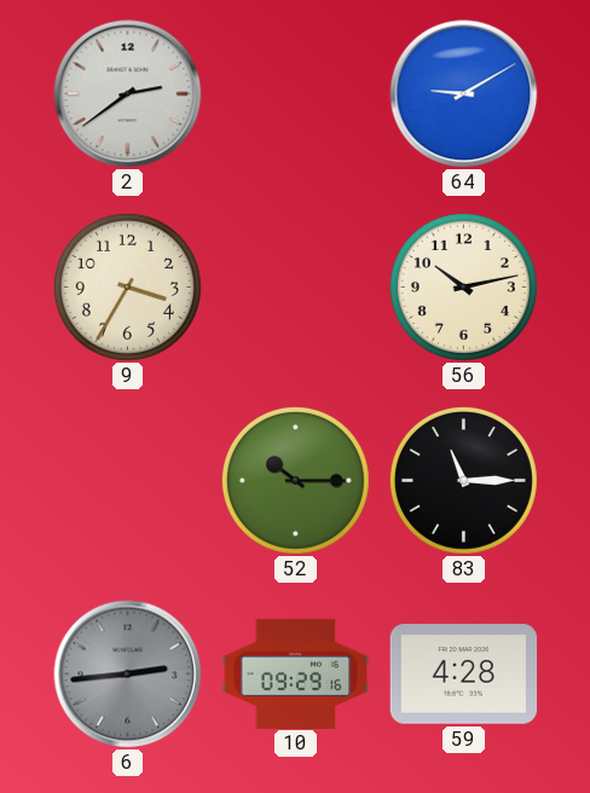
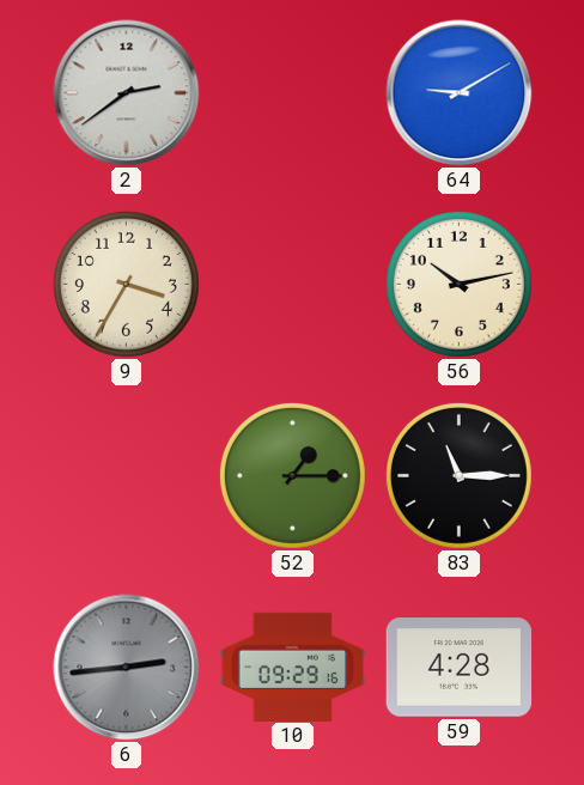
52: 10:15 -> 1:15
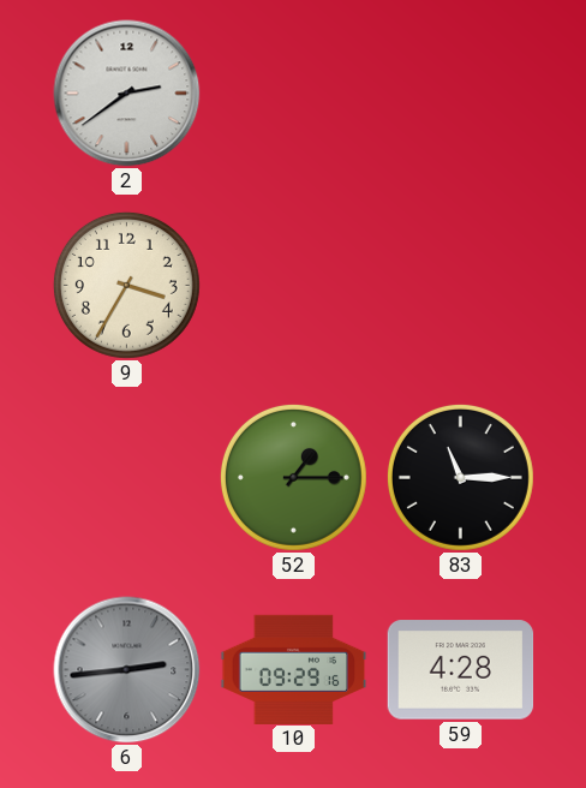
64: 9:10 -> none
56: 10:13 -> none
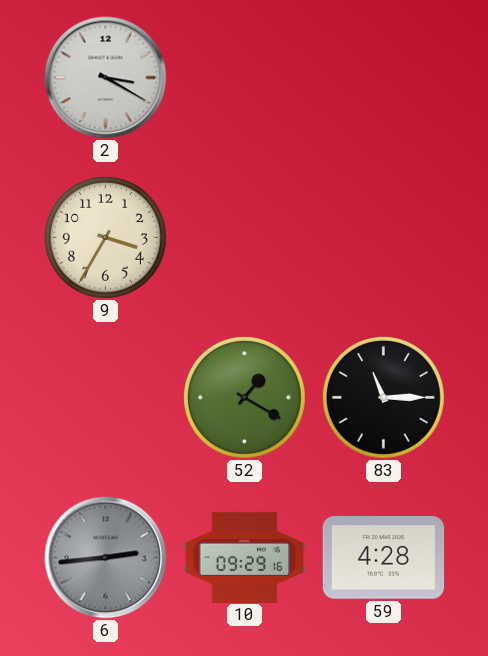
2: 2:39 -> 3:20
52: 1:15 -> 1:20
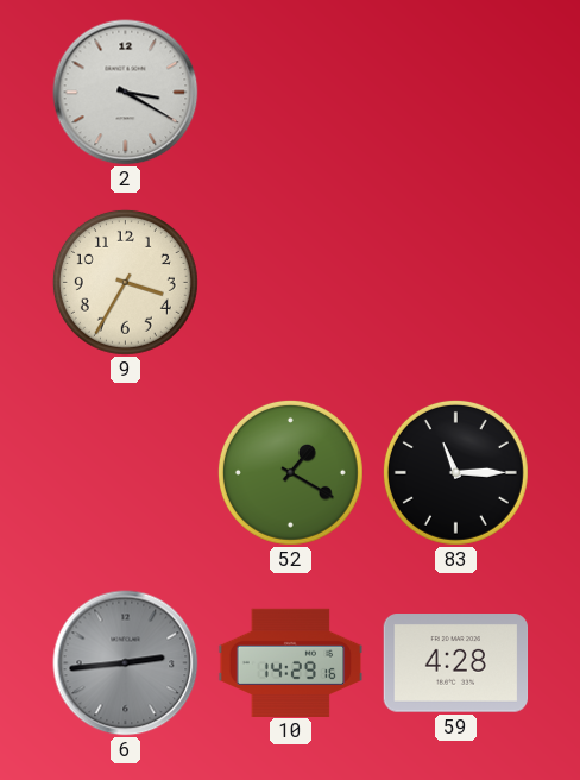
10: 09:29 -> 14:29
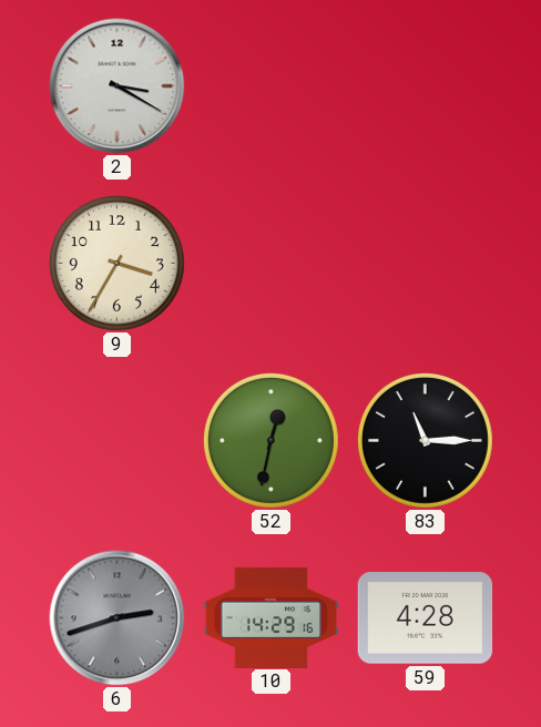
52: 1:20 -> 12:32
6: 2:44 -> 2:42
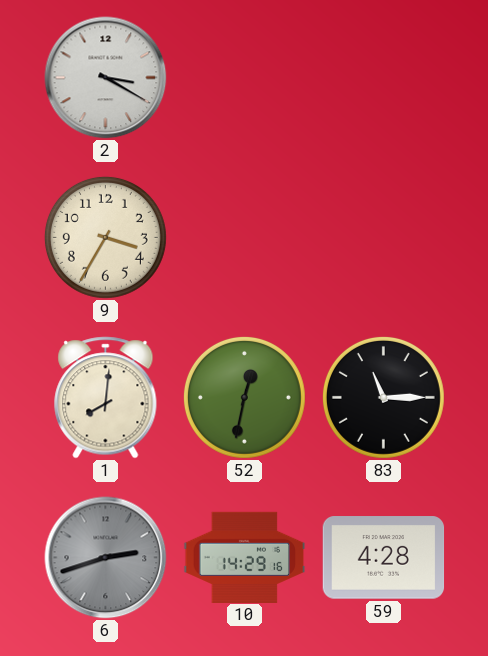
1: none -> 8:01
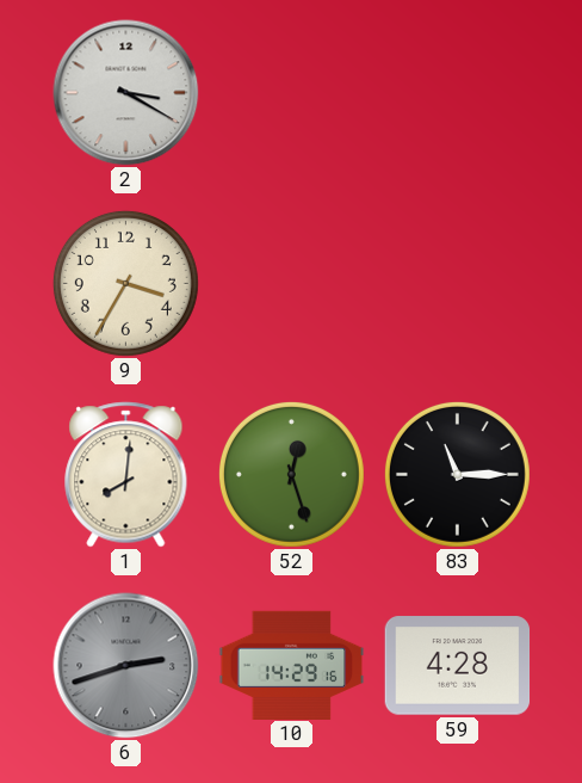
52: 12:32 -> 12:27
